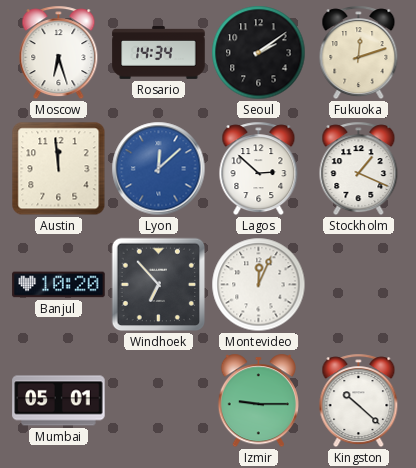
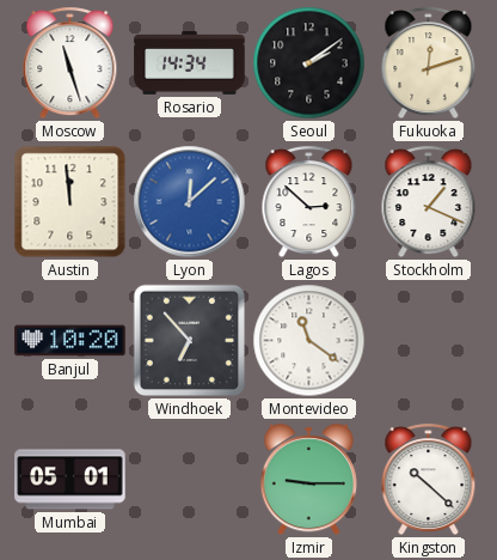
Moscow: 6:27 -> 11:27
Montevideo: 12:04 -> 11:21
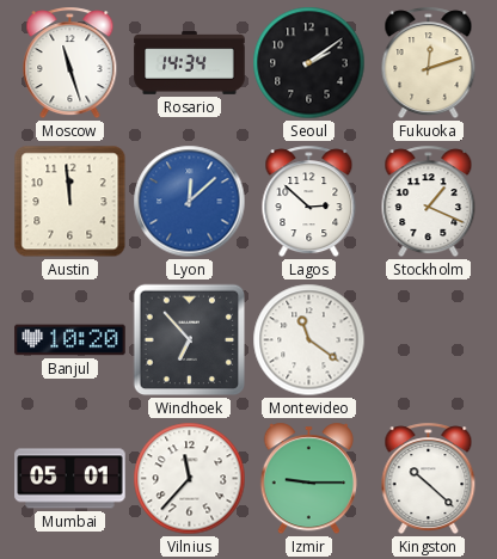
Vilnius: none -> 11:37
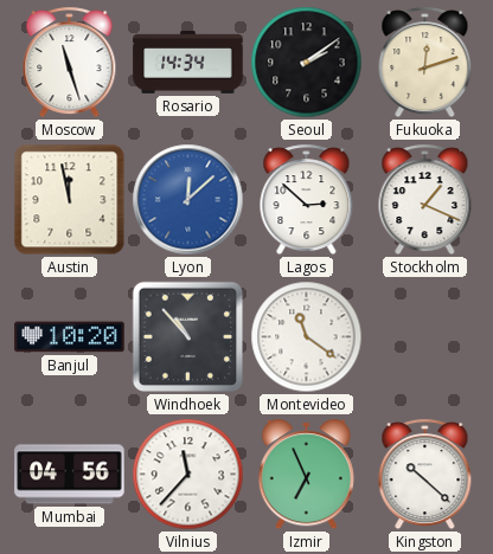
Austin: 11:59 -> 11:58
Windhoek: 6:53 -> 10:53
Mumbai: 05:01 -> 04:56
Izmir: 9:15 -> 6:56
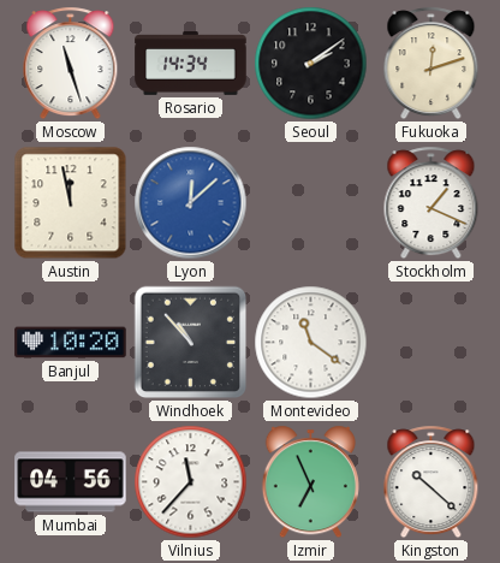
Lagos: 2:52 -> none
